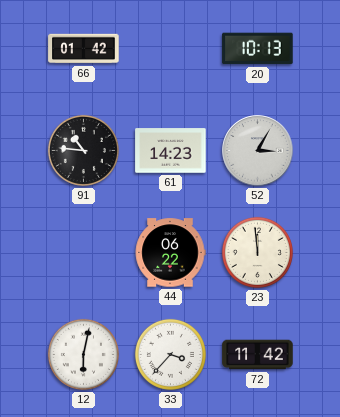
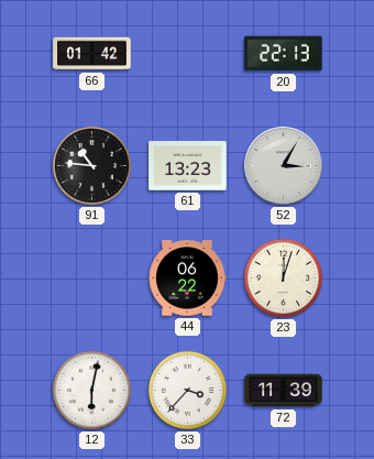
20: 10:13 -> 22:13
61: 14:23 -> 13:23
23: 11:59 -> 12:03
72: 11:42 -> 11:39
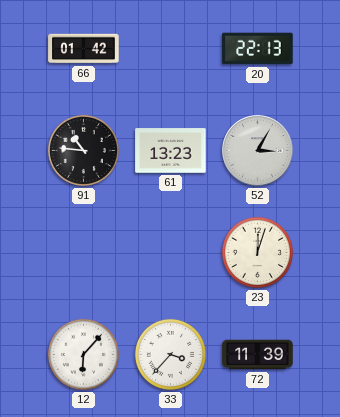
44: 06:22 -> none
12: 6:02 -> 6:07
